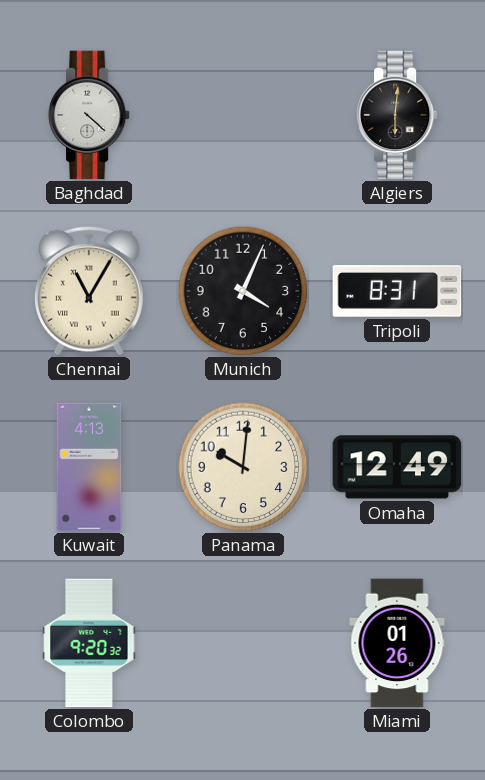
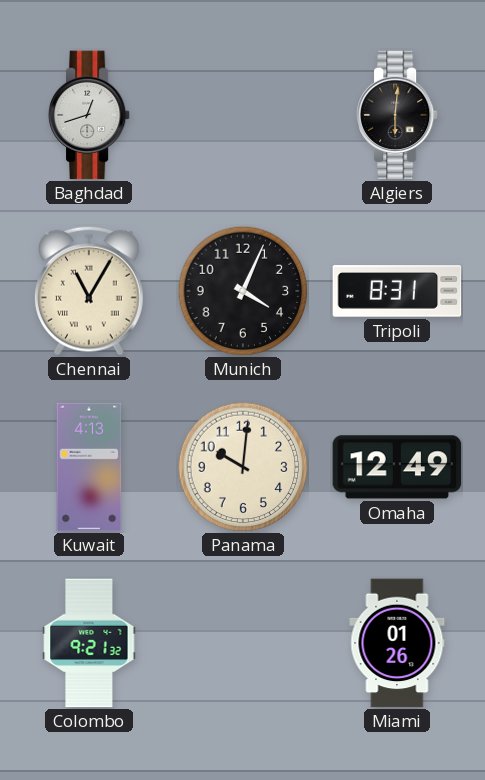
Baghdad: 4:22 -> 12:42
Colombo: 9:20 -> 9:21
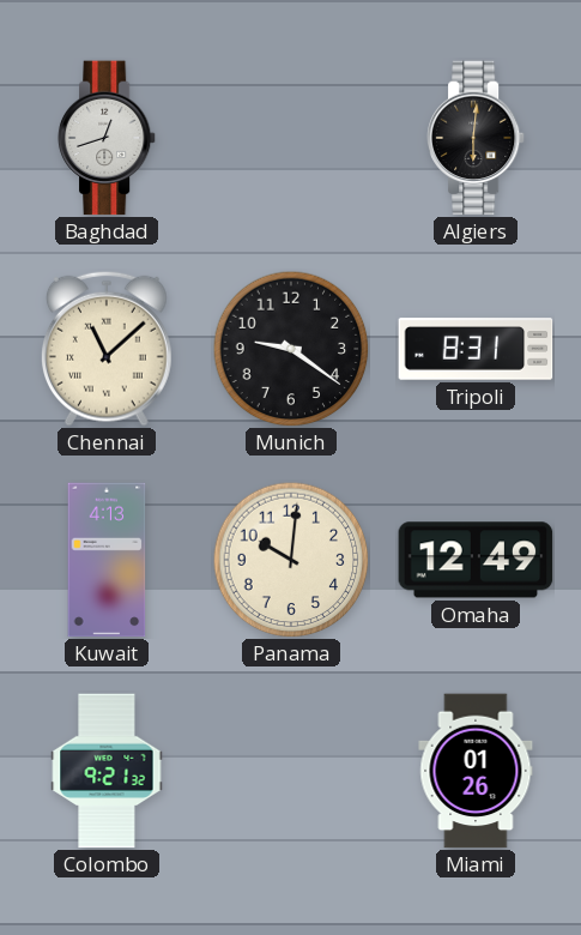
Chennai: 11:05 -> 11:08
Munich: 4:04 -> 9:21
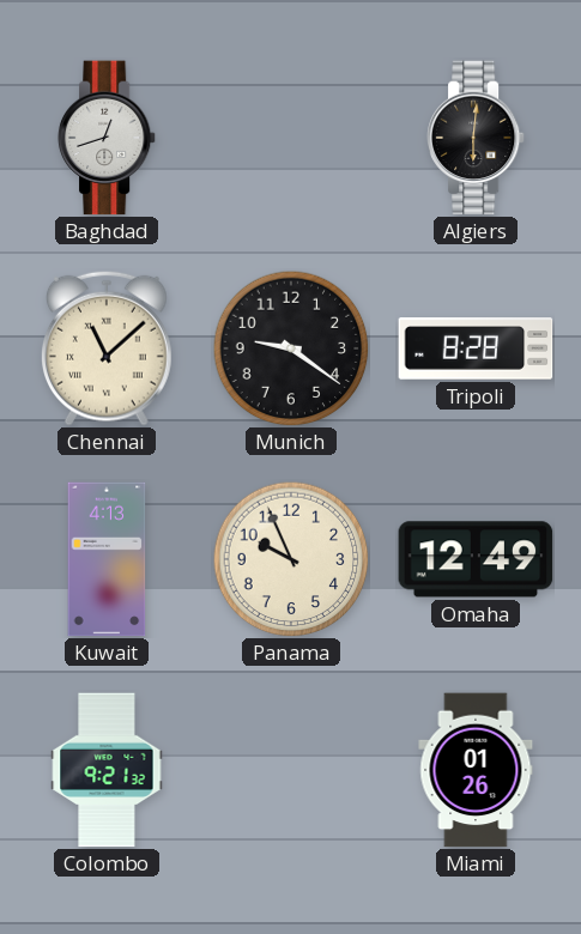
Tripoli: 8:31 -> 8:28
Panama: 10:01 -> 9:56
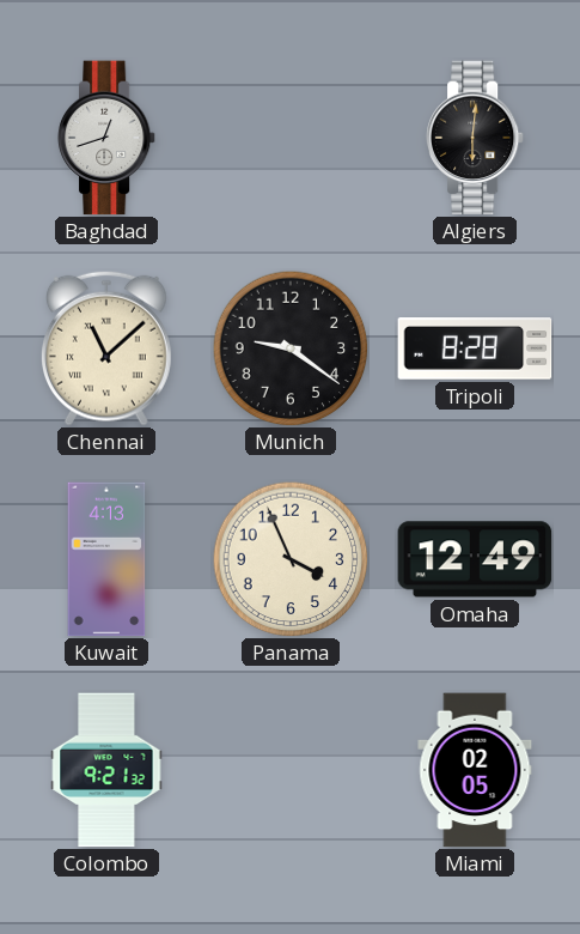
Panama: 9:56 -> 3:56
Miami: 01:26 -> 02:05
